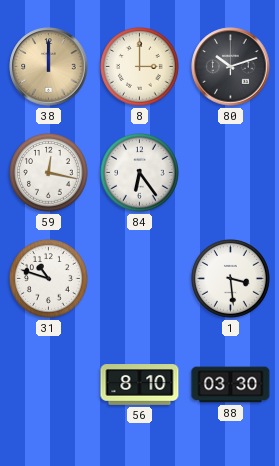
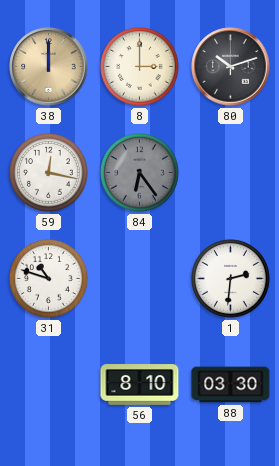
84 dial: white -> grey
1: 3:29 -> 2:31
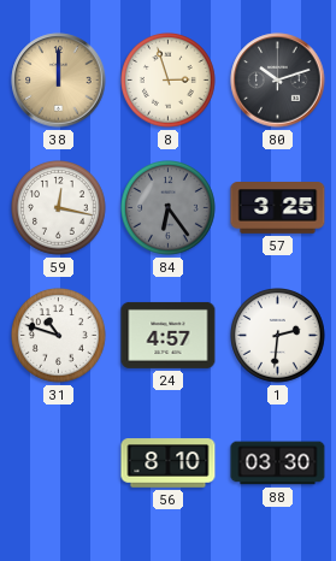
8: 3:00 -> 2:57
57: none -> 3:25
24: none -> 4:57
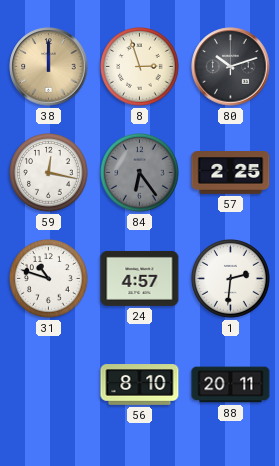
57: 3:25 -> 2:25
88: 03:30 -> 20:11
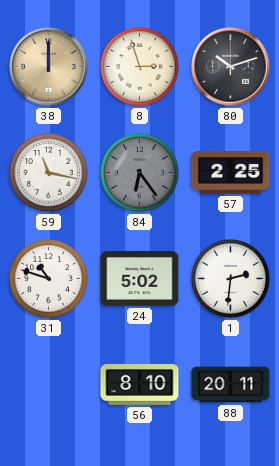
59: 12:17 -> 11:17
24: 4:57 -> 5:02
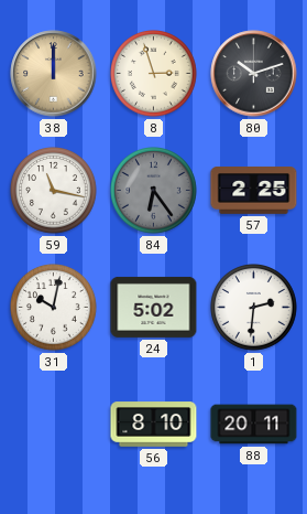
31: 10:48 -> 10:02
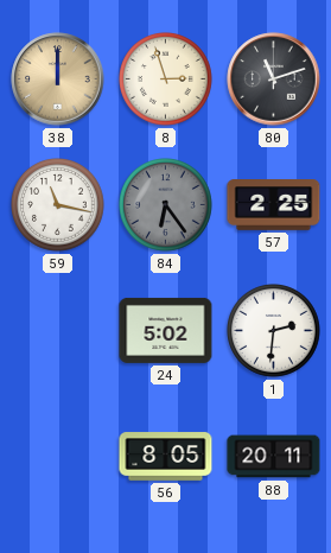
80: 10:12 -> 11:12
31: 10:02 -> none
56: 8:10 -> 8:05
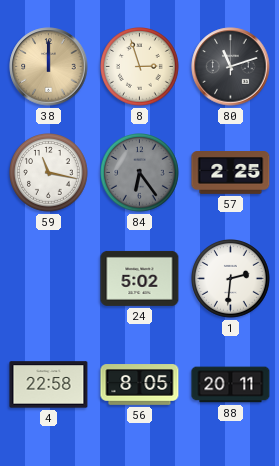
4: none -> 22:58
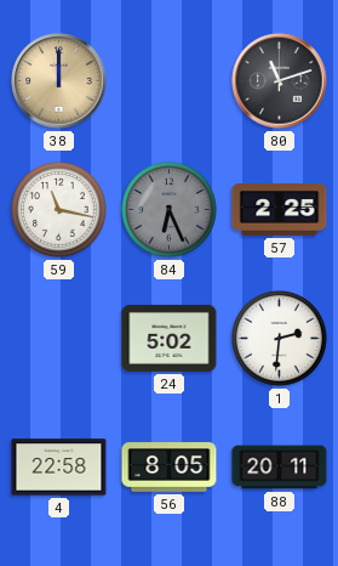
8: 2:57 -> none
84: 6:24 -> 6:26
